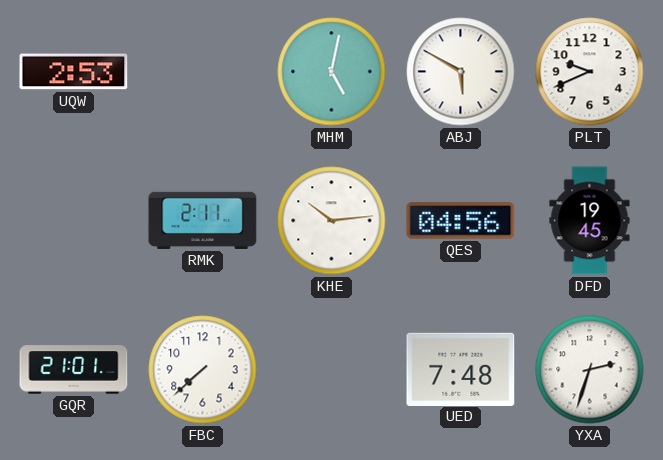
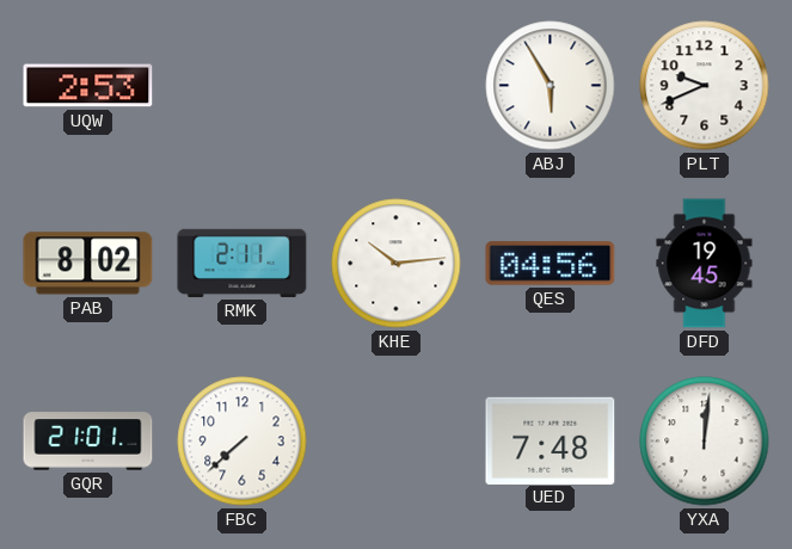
MHM: 5:02 -> none
ABJ: 5:50 -> 5:55
PAB: none -> 8:02
YXA: 2:33 -> 12:01
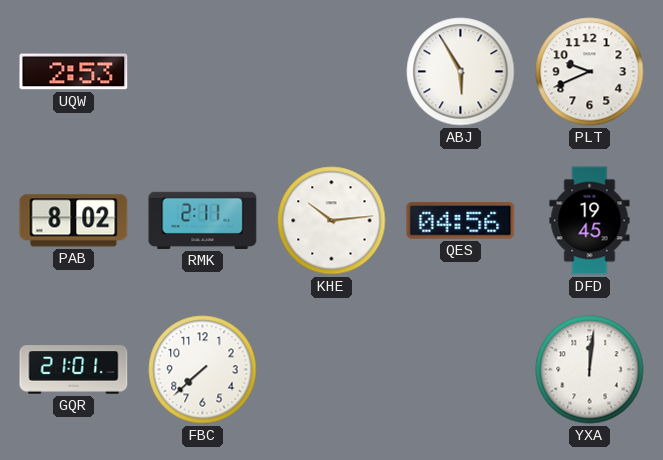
UED: 7:48 -> none
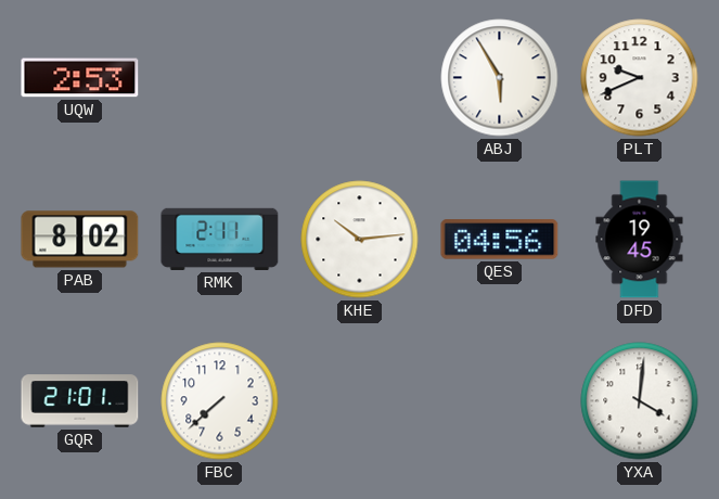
YXA: 12:01 -> 4:01
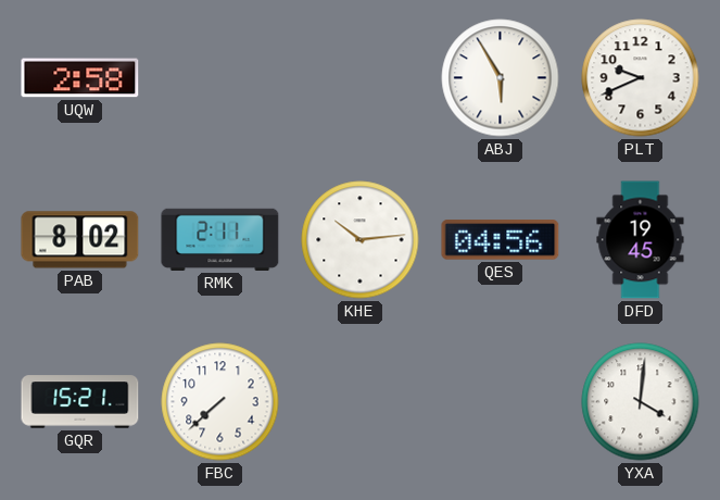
UQW: 2:53 -> 2:58
GQR: 21:01 -> 15:21
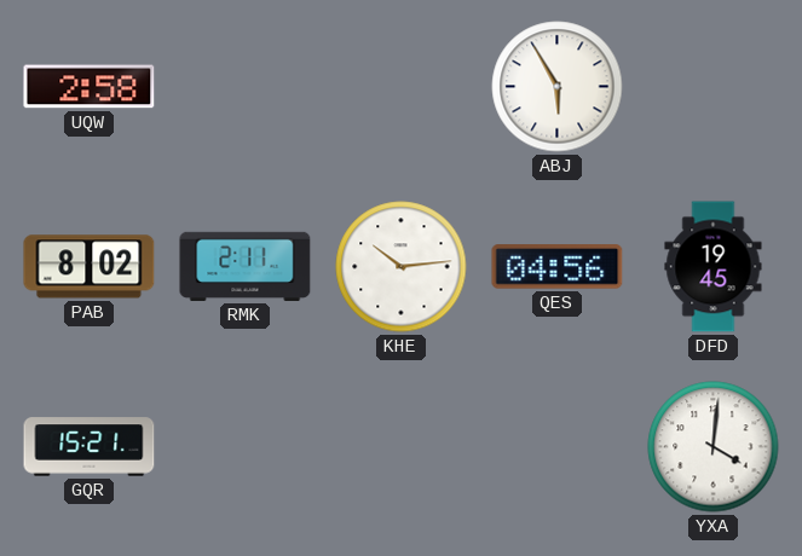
PLT: 9:41 -> none
FBC: 7:38 -> none
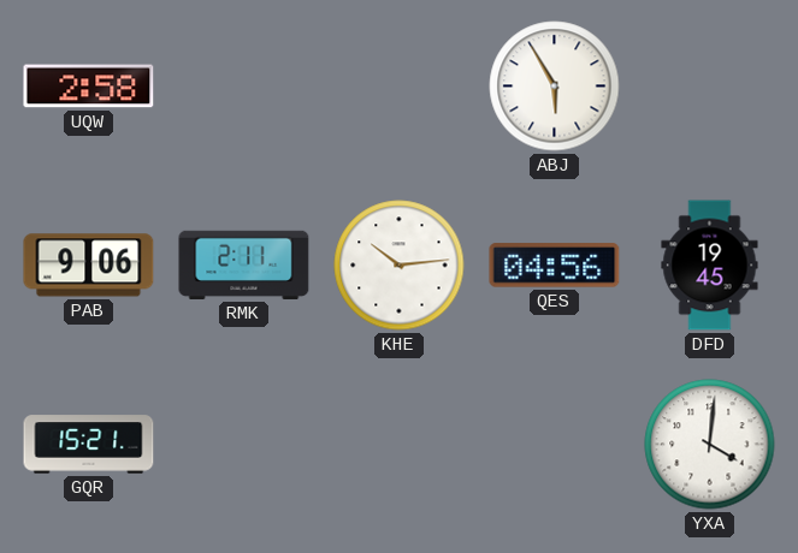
PAB: 8:02 -> 9:06
